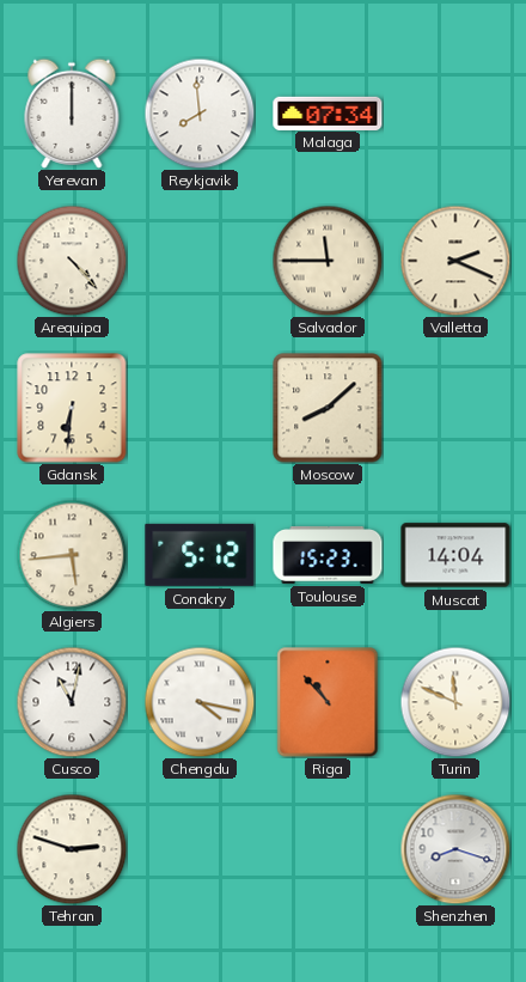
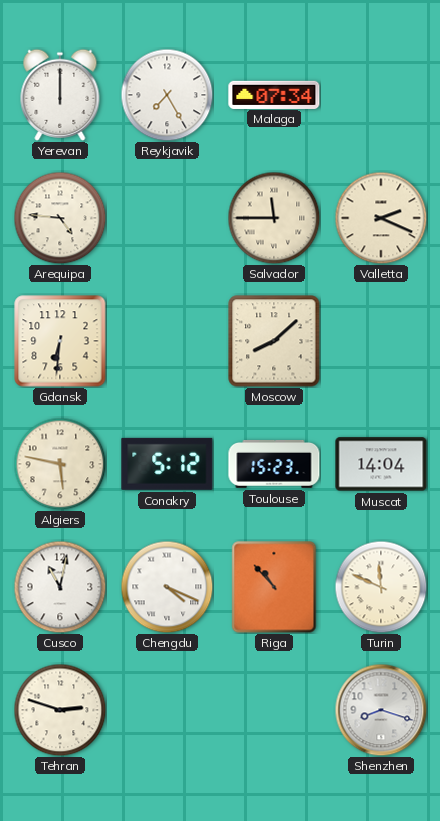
Reykjavik: 7:59 -> 7:25
Arequipa: 4:23 -> 4:46
Algiers: 5:44 -> 5:47
Chengdu: 4:17 -> 4:19
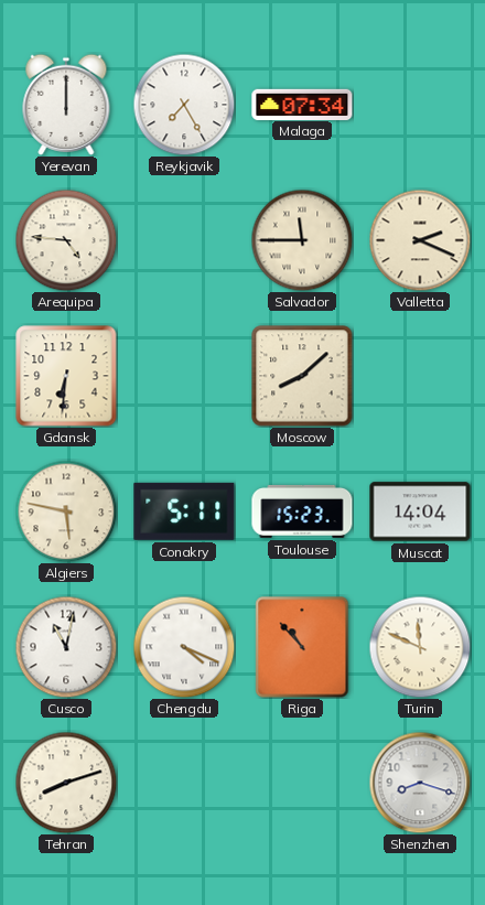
Conakry: 5:12 -> 5:11
Tehran: 2:48 -> 8:12
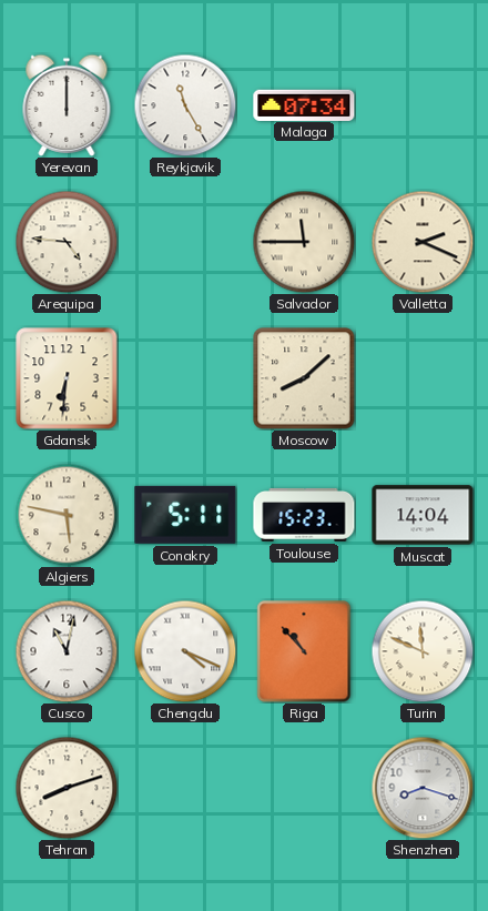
Reykjavik: 7:25 -> 11:25
